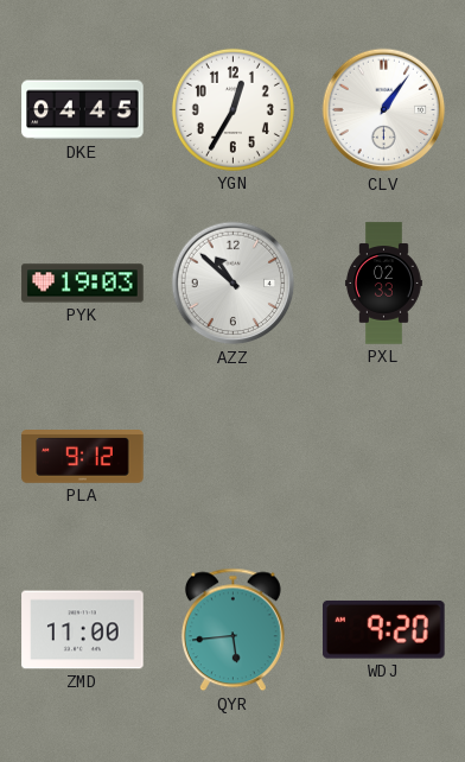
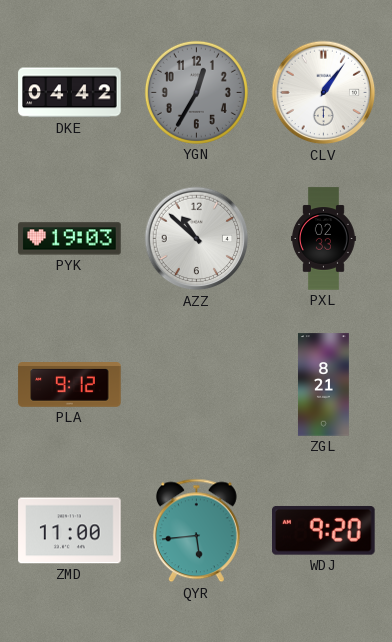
DKE: 04:45 -> 04:42
YGN dial: white -> grey
ZGL: none -> 8:21
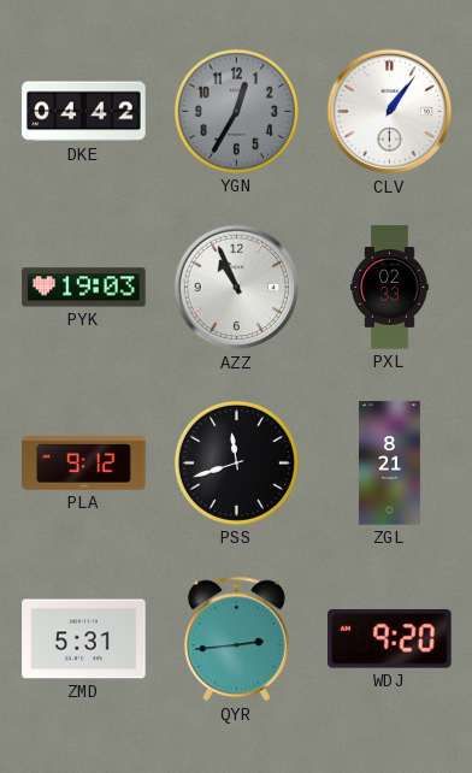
AZZ: 10:52 -> 10:56
PSS: none -> 11:42
ZMD: 11:00 -> 5:31
QYR: 5:44 -> 2:44
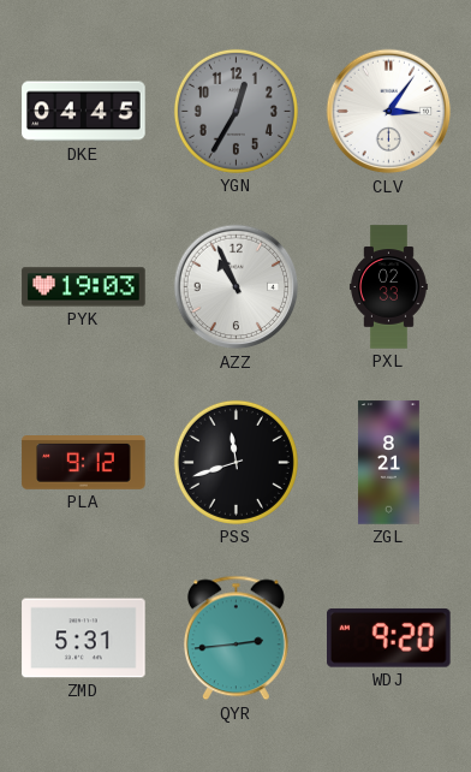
DKE: 04:42 -> 04:45
CLV: 1:06 -> 3:06
